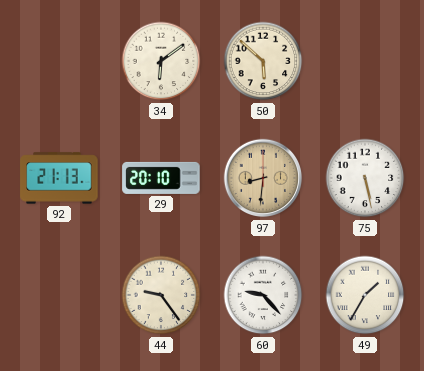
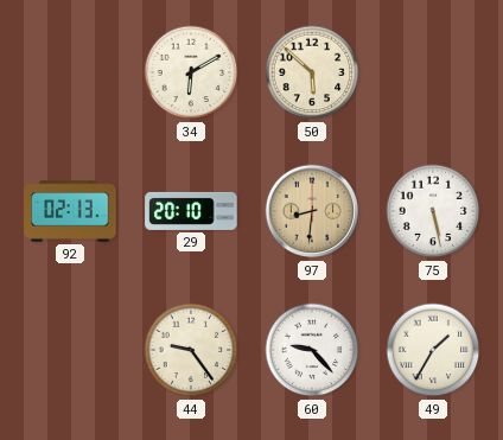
34: 6:09 -> 6:10
92: 21:13 -> 02:13
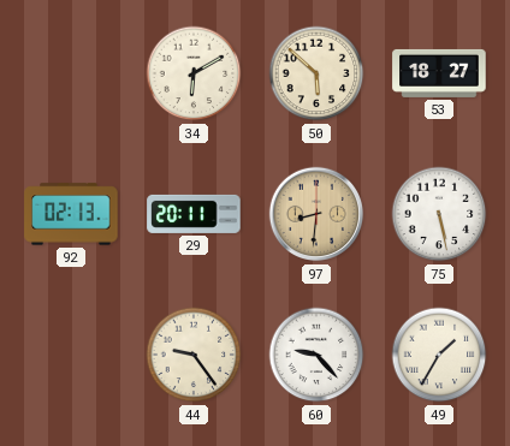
53: none -> 18:27
29: 20:10 -> 20:11
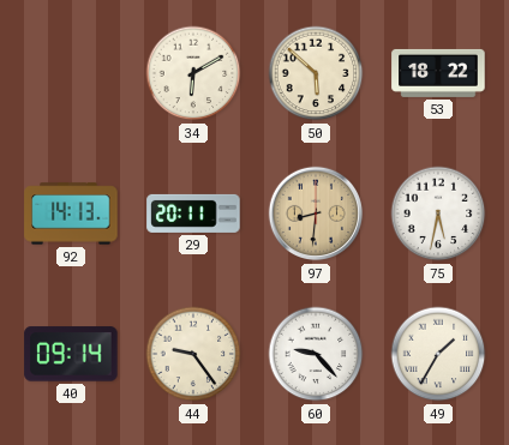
53: 18:27 -> 18:22
92: 02:13 -> 14:13
75: 5:28 -> 5:32
40: none -> 09:14
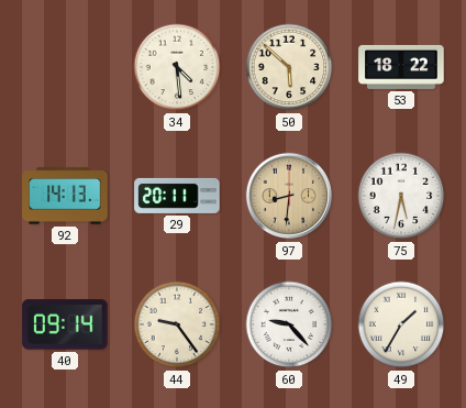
34: 6:10 -> 4:29
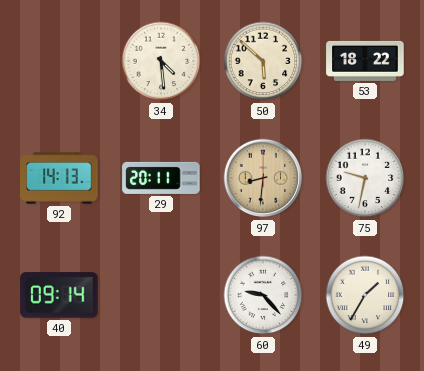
75: 5:32 -> 9:32
44: 9:24 -> none
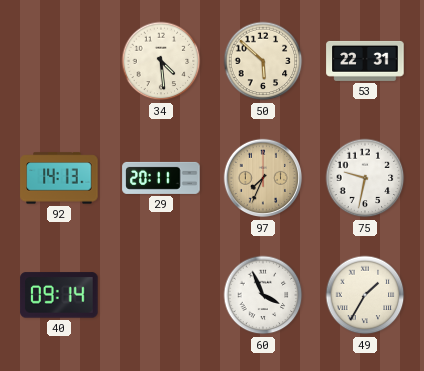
53: 18:22 -> 22:31
97: 8:31 -> 7:34
60: 9:23 -> 3:56
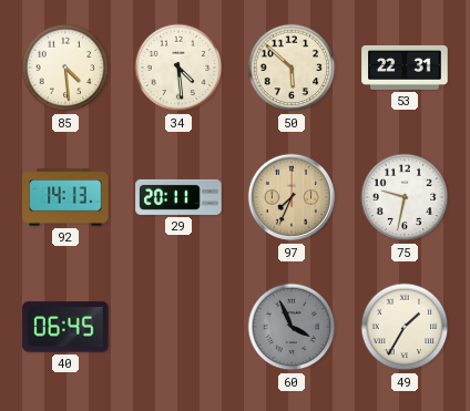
85: none -> 4:29
40: 09:14 -> 06:45
60 dial: white -> grey
